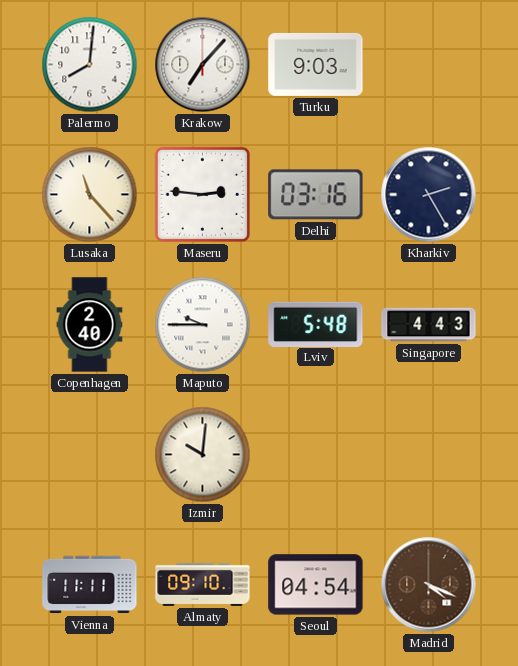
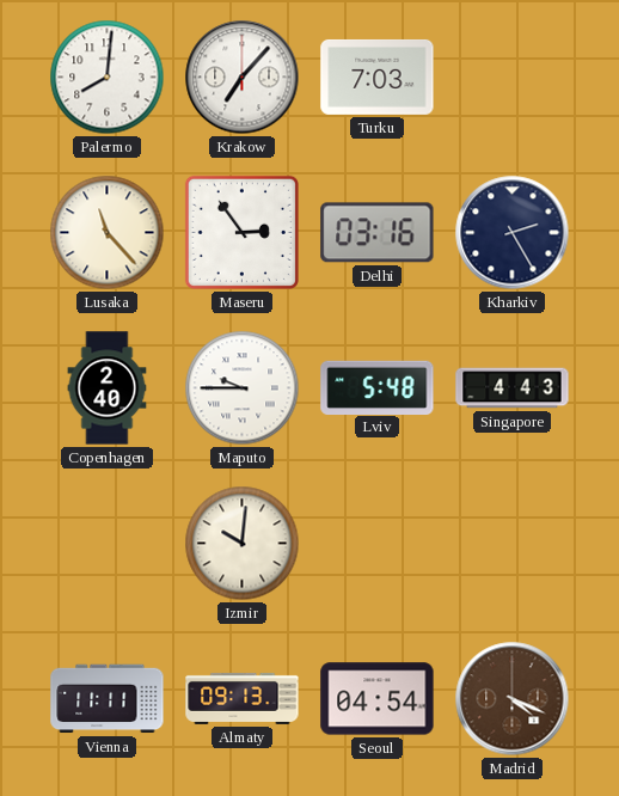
Turku: 9:03 -> 7:03
Maseru: 2:46 -> 2:54
Almaty: 09:10 -> 09:13
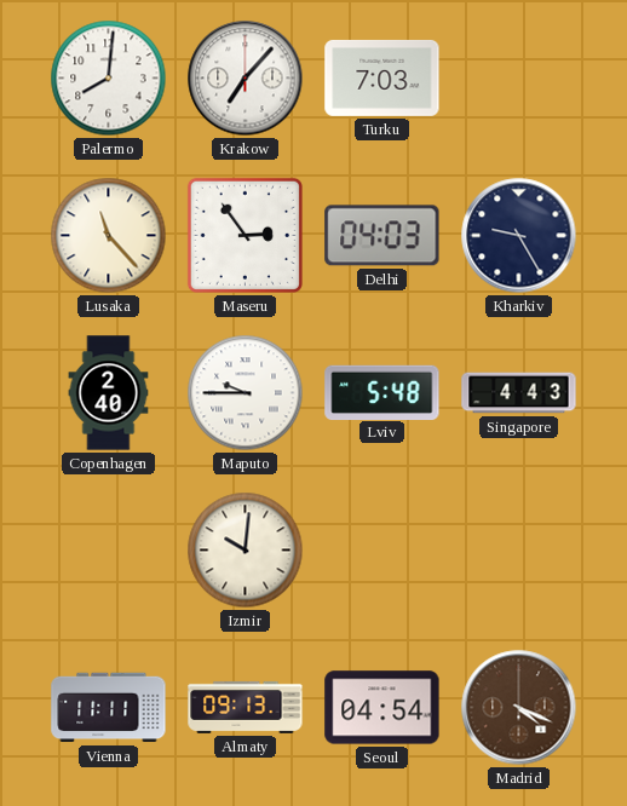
Delhi: 03:16 -> 04:03
Kharkiv: 2:25 -> 9:25
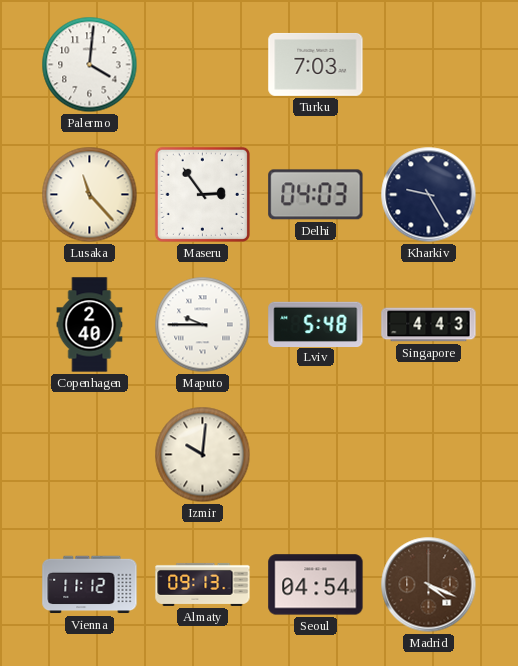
Palermo: 8:01 -> 4:01
Krakow: 7:07 -> none
Vienna: 11:11 -> 11:12
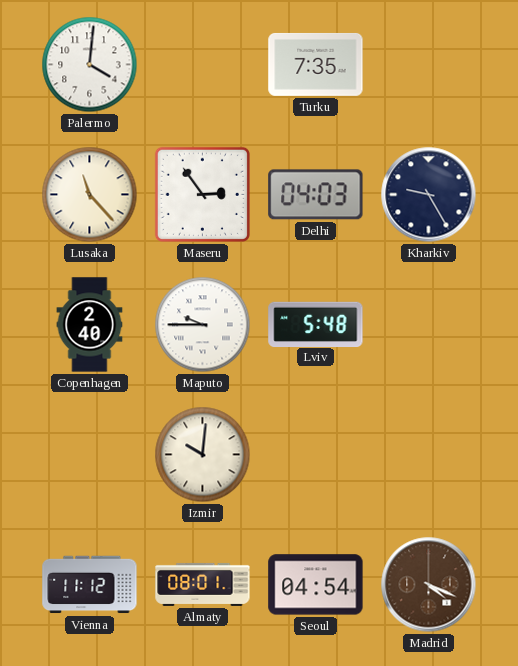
Turku: 7:03 -> 7:35
Singapore: 4:43 -> none
Almaty: 09:13 -> 08:01
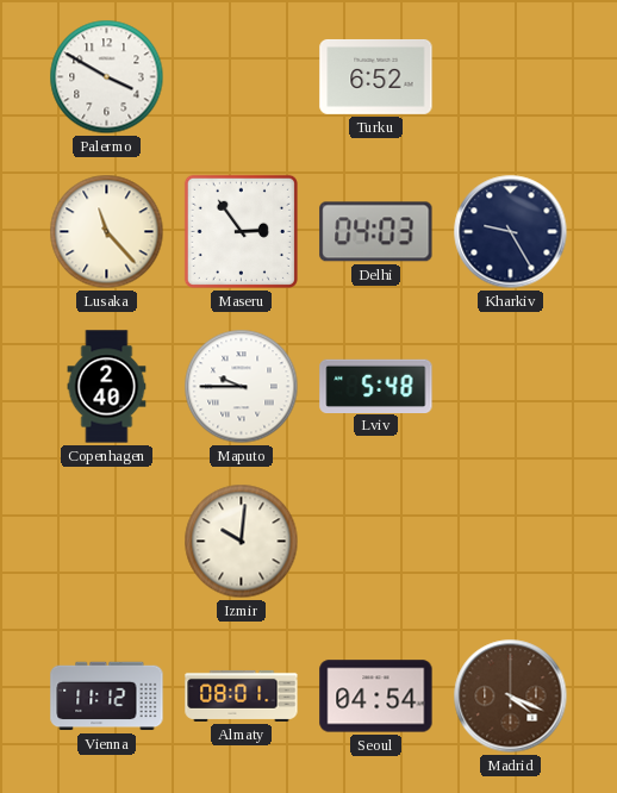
Palermo: 4:01 -> 3:50
Turku: 7:35 -> 6:52
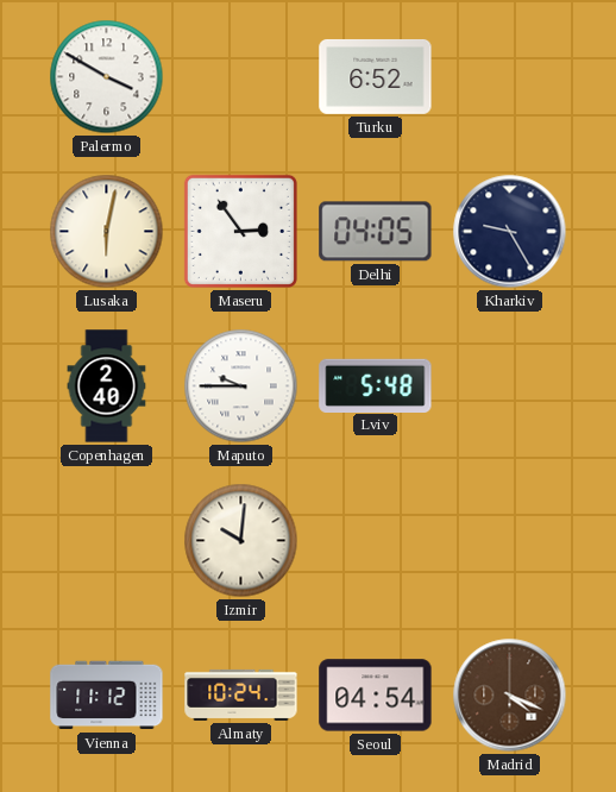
Lusaka: 11:23 -> 6:02
Delhi: 04:03 -> 04:05
Almaty: 08:01 -> 10:24
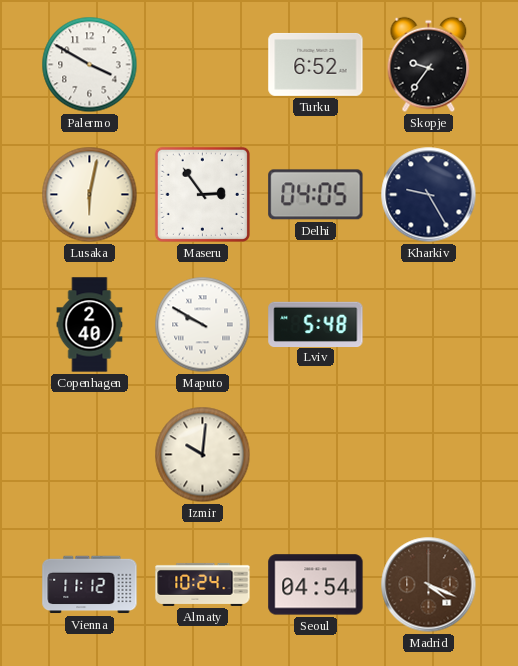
Skopje: none -> 9:36
Maputo: 9:45 -> 9:50
